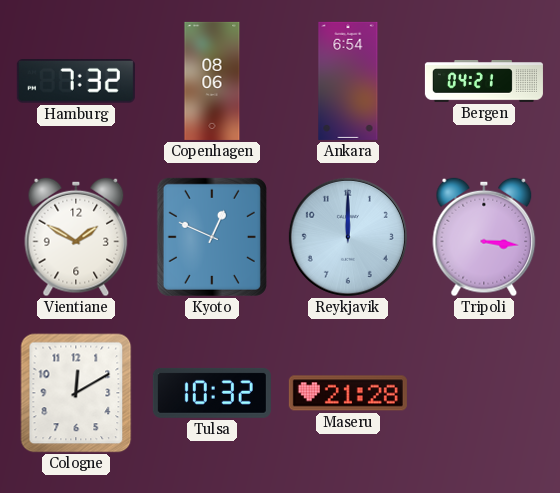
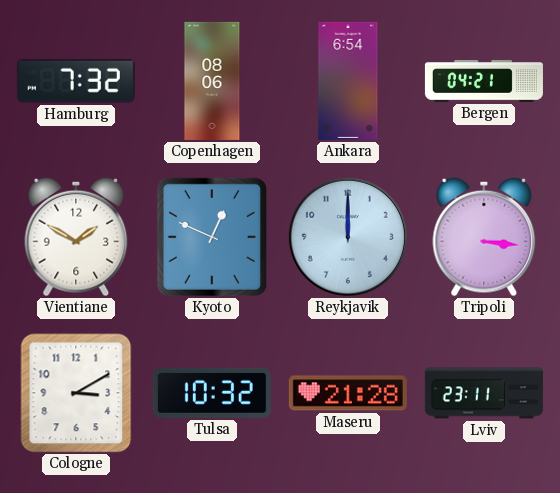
Cologne: 12:10 -> 3:10
Lviv: none -> 23:11
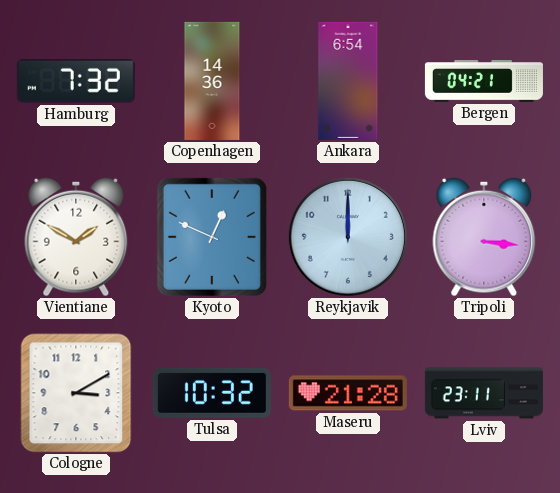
Copenhagen: 08:06 -> 14:36
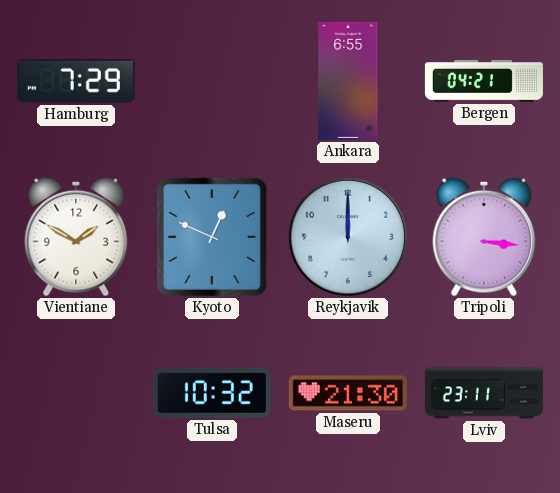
Hamburg: 7:32 -> 7:29
Copenhagen: 14:36 -> none
Ankara: 6:54 -> 6:55
Cologne: 3:10 -> none
Maseru: 21:28 -> 21:30
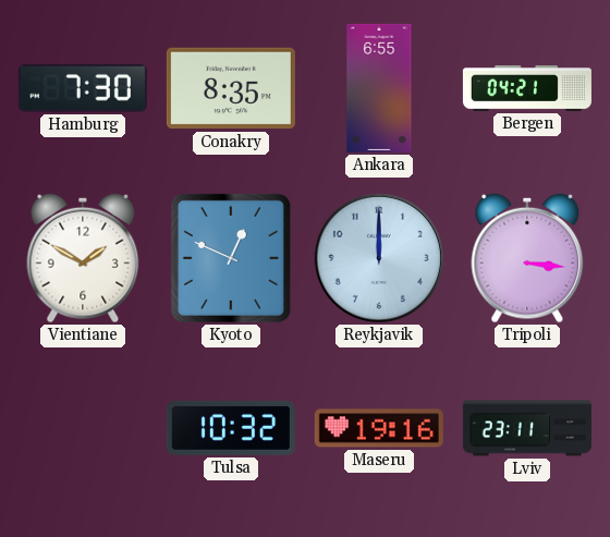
Hamburg: 7:29 -> 7:30
Conakry: none -> 8:35
Maseru: 21:30 -> 19:16
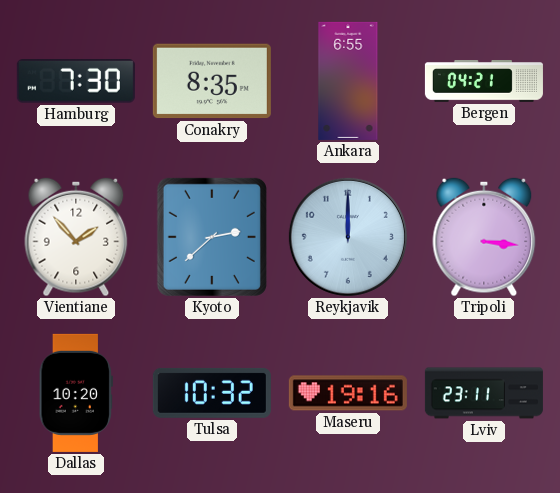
Vientiane: 1:50 -> 1:53
Kyoto: 12:49 -> 2:38
Dallas: none -> 10:20
